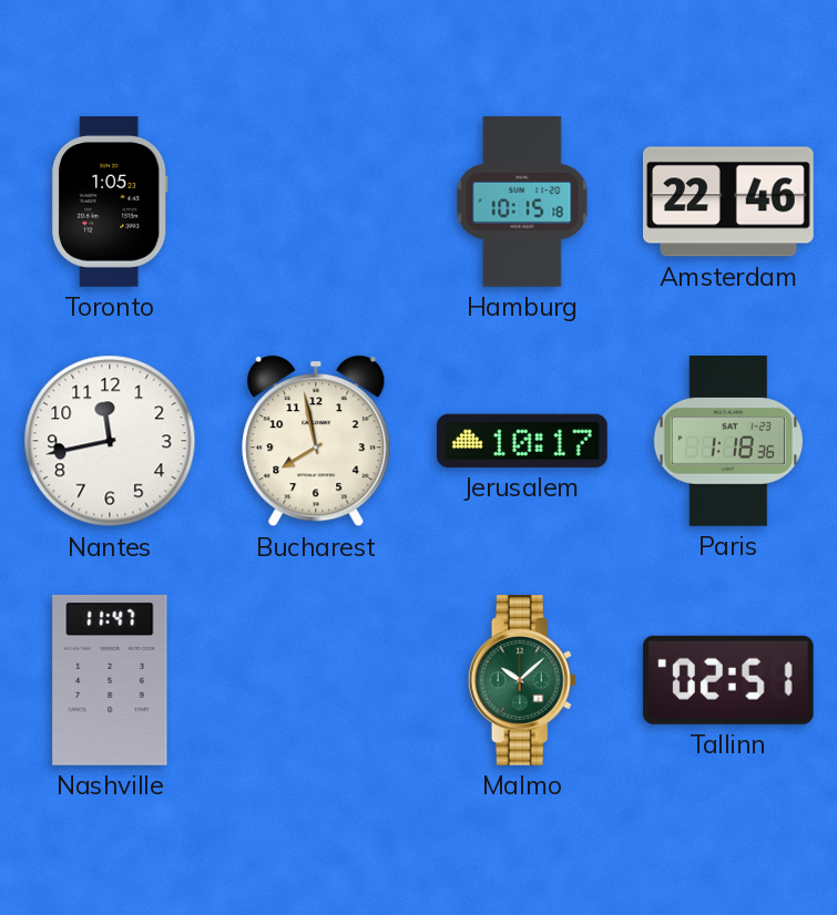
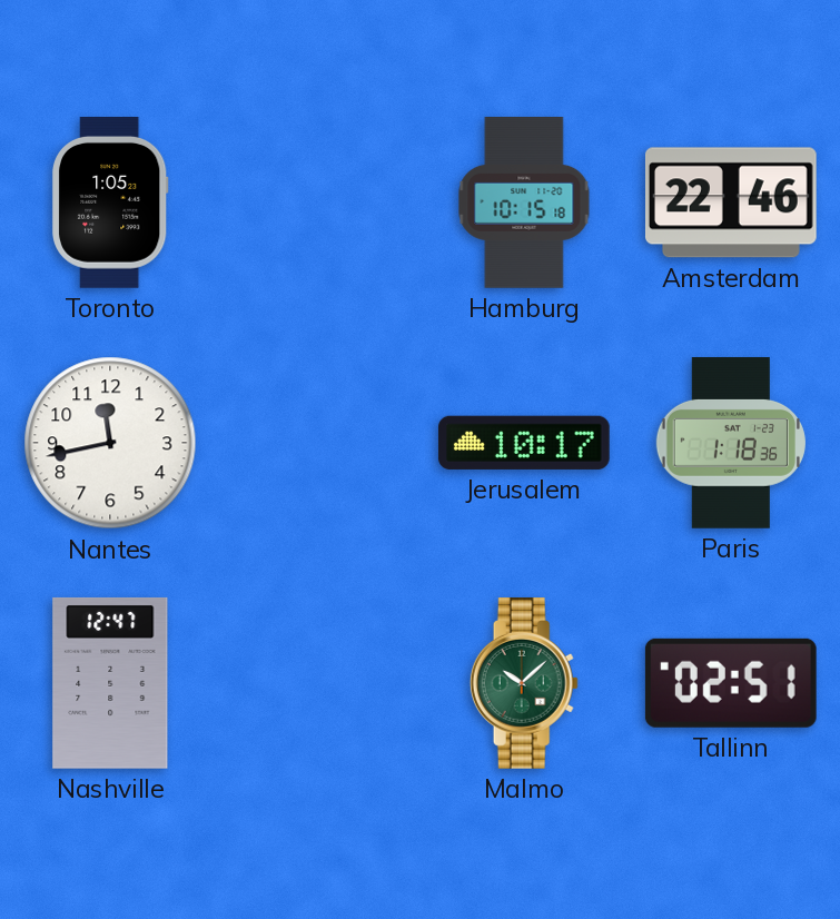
Bucharest: 7:58 -> none
Nashville: 11:47 -> 12:47
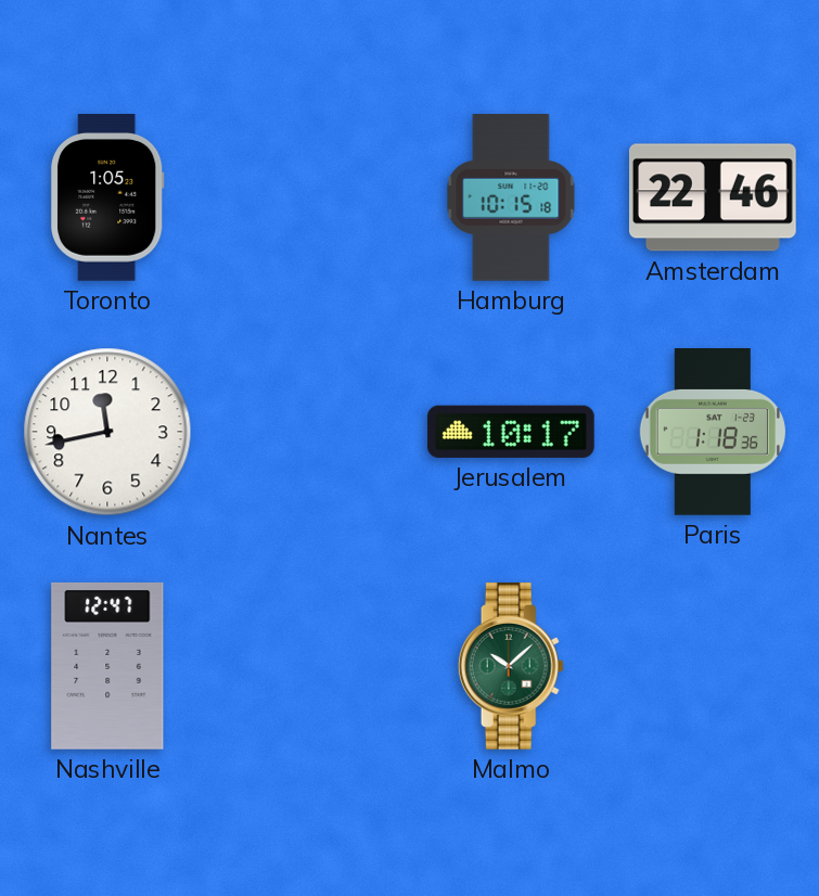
Tallinn: 02:51 -> none
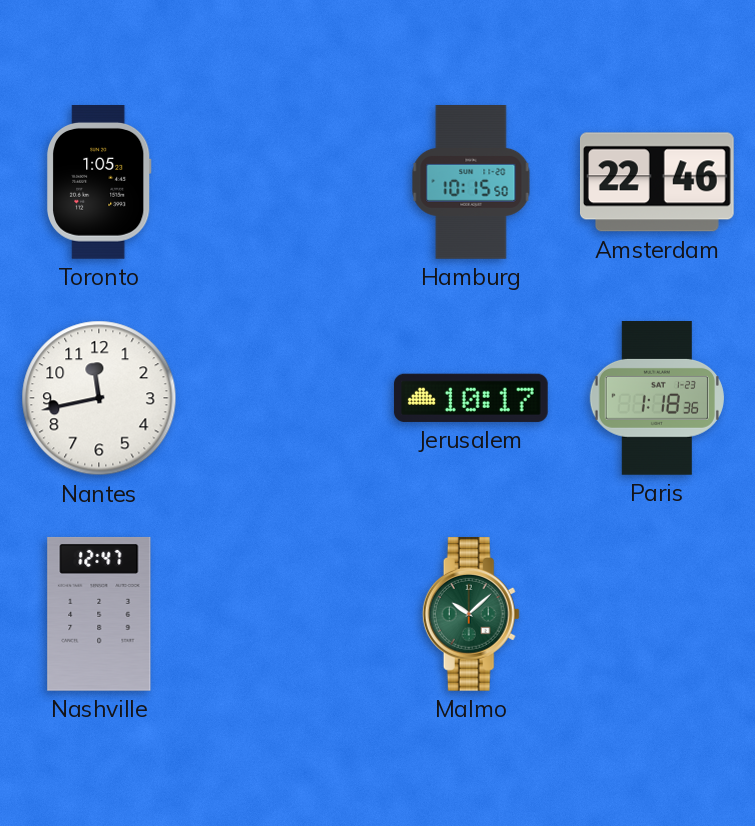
Hamburg: 10:15:18 -> 10:15:50
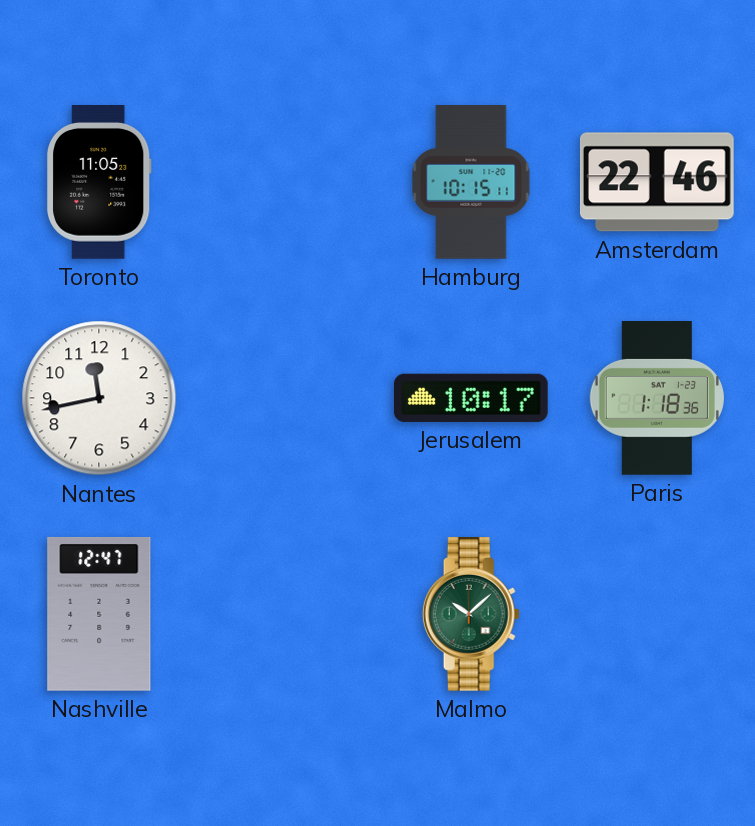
Toronto: 1:05 -> 11:05
Hamburg: 10:15:50 -> 10:15:11
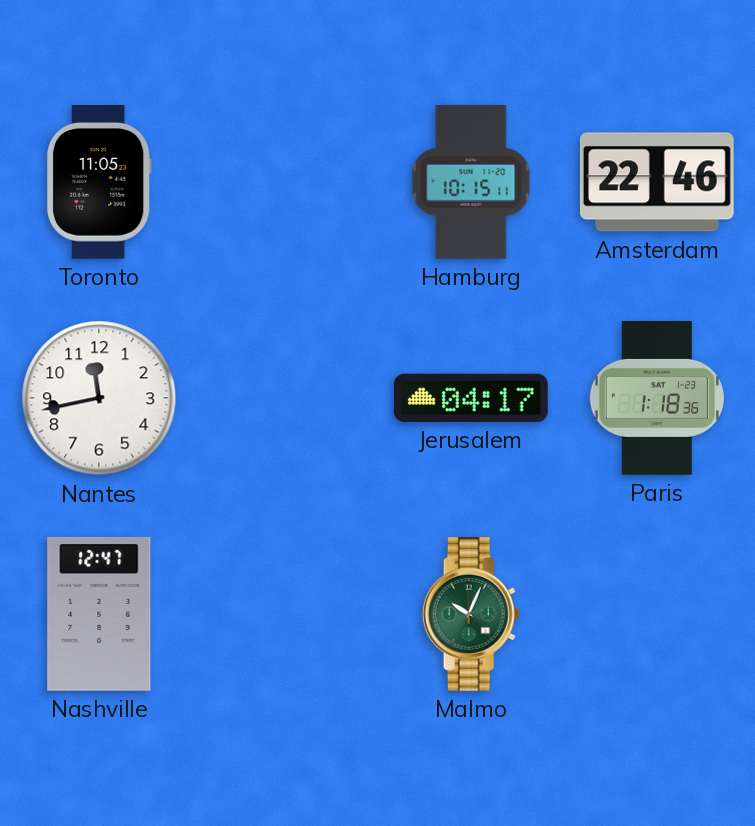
Jerusalem: 10:17 -> 04:17
Malmo: 10:08 -> 10:04
